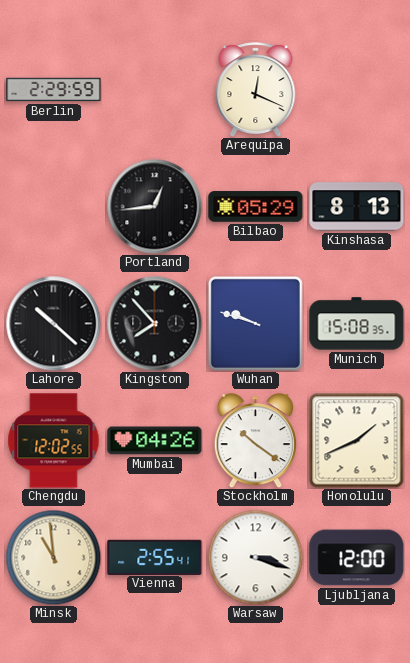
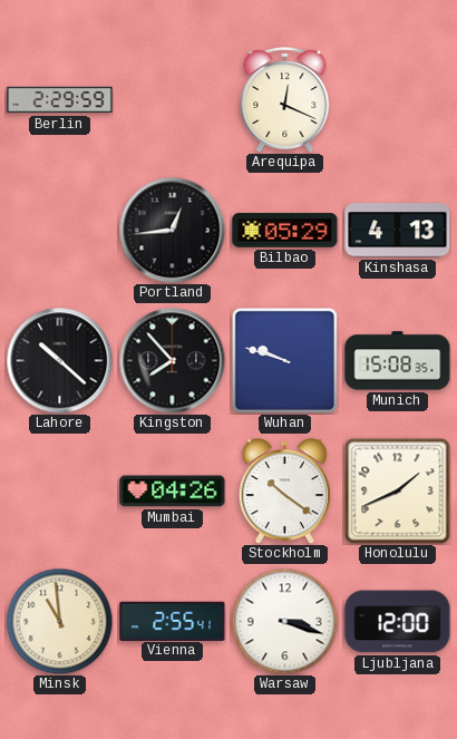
Kinshasa: 8:13 -> 4:13
Chengdu: 12:02 -> none
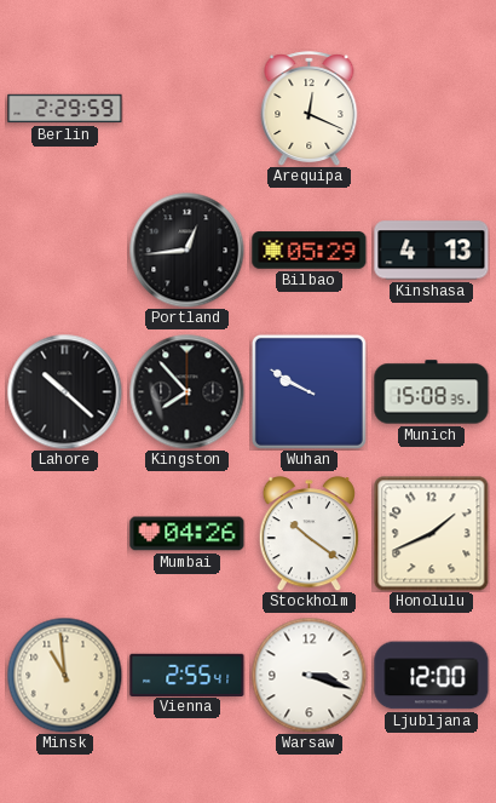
Wuhan: 9:48 -> 9:50
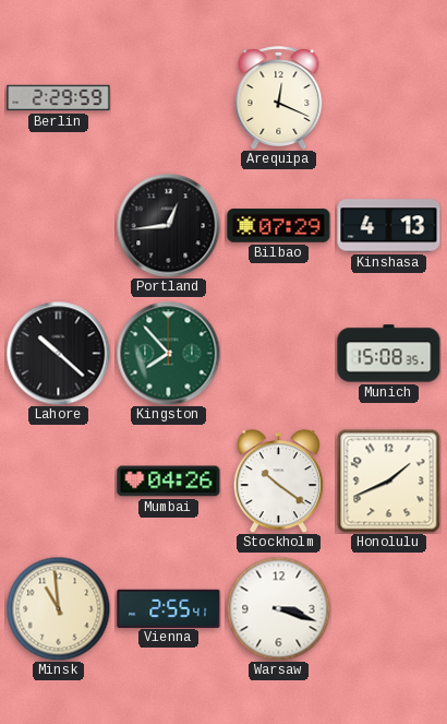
Bilbao: 05:29 -> 07:29
Kingston dial: black -> green
Wuhan: 9:50 -> none
Ljubljana: 12:00 -> none
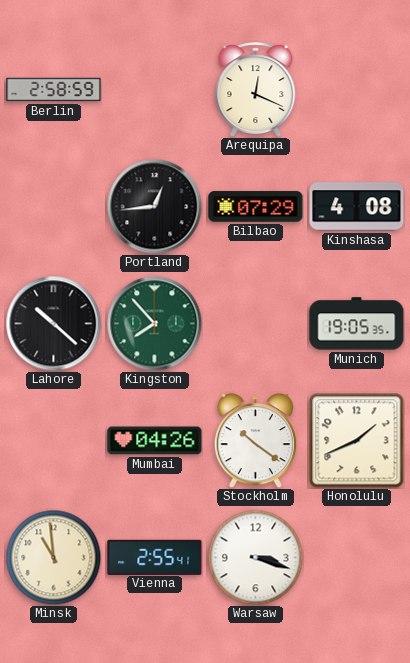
Berlin: 2:29 -> 2:58
Kinshasa: 4:13 -> 4:08
Munich: 15:08 -> 19:05
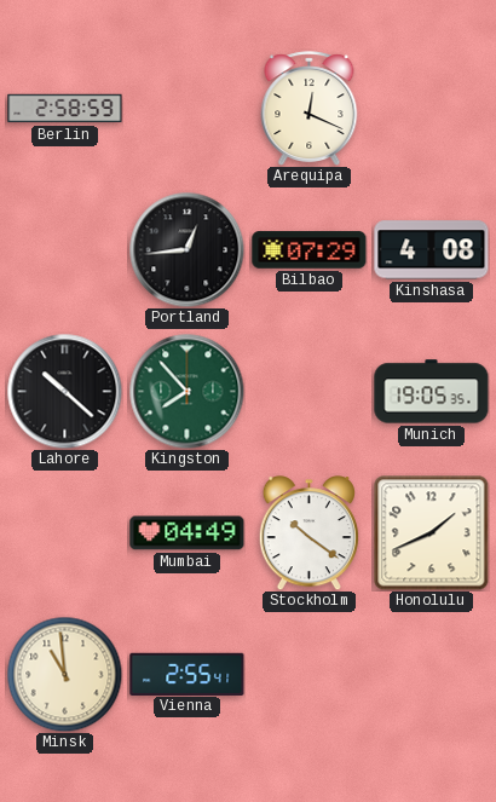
Mumbai: 04:26 -> 04:49
Warsaw: 3:18 -> none
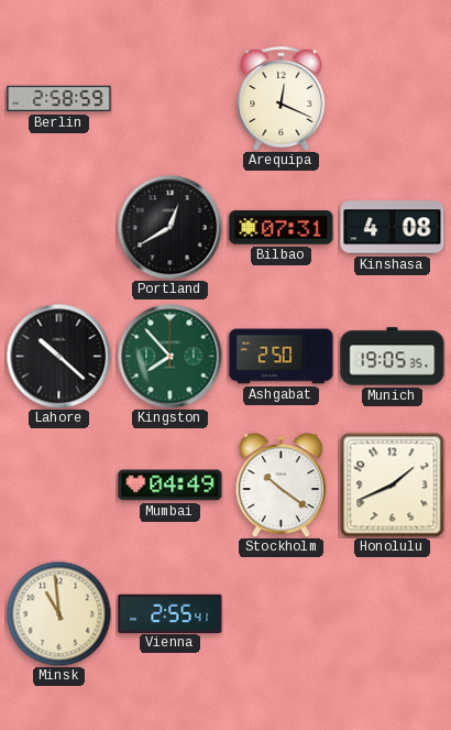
Portland: 12:44 -> 12:40
Bilbao: 07:29 -> 07:31
Ashgabat: none -> 2:50
